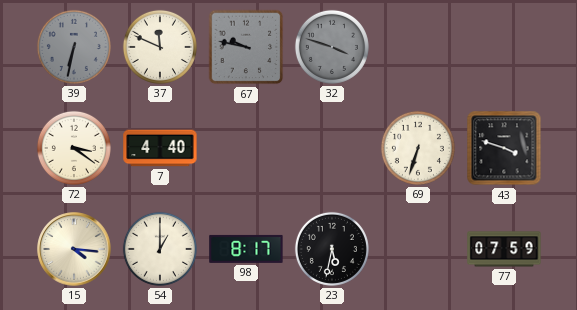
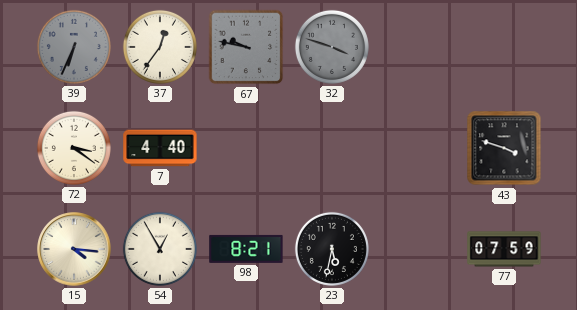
39: 6:32 -> 6:34
37: 11:49 -> 12:36
69: 6:33 -> none
54: 1:00 -> 12:55
98: 8:17 -> 8:21
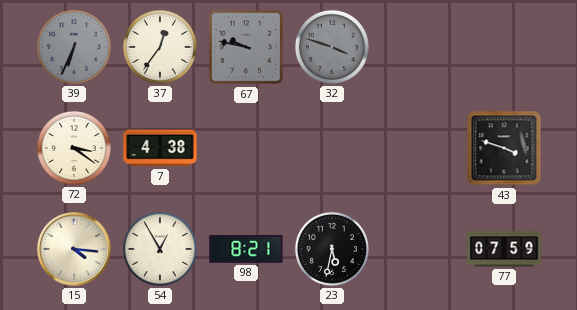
7: 4:40 -> 4:38
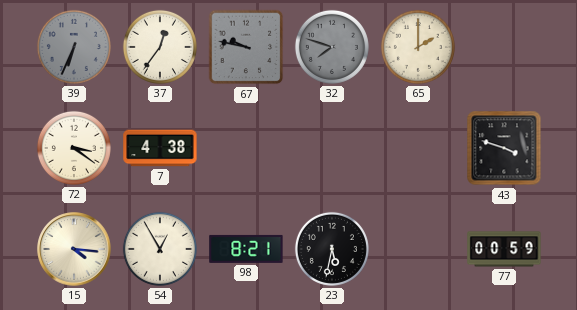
32: 3:48 -> 7:48
65: none -> 2:00
77: 07:59 -> 00:59
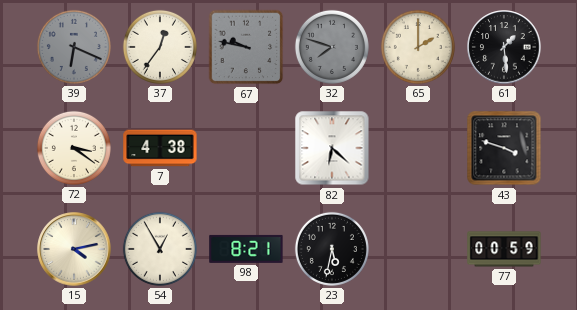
39: 6:34 -> 6:19
61: none -> 1:29
82: none -> 6:22
15: 4:16 -> 4:13
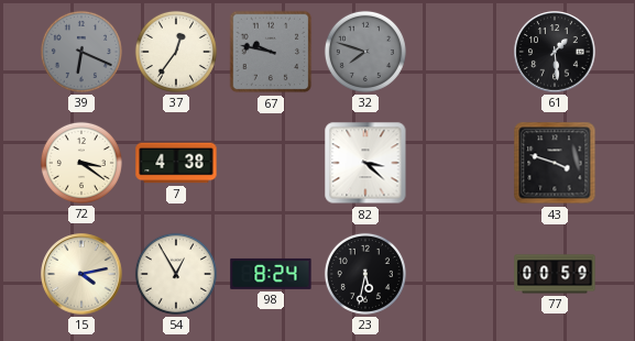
65: 2:00 -> none
82: 6:22 -> 3:22
98: 8:21 -> 8:24
